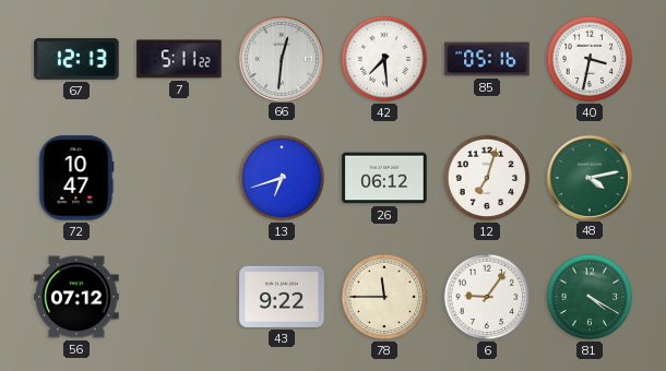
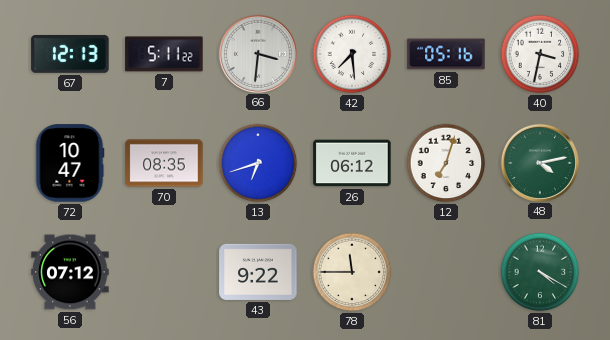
66: 12:31 -> 3:31
70: none -> 08:35
6: 9:06 -> none
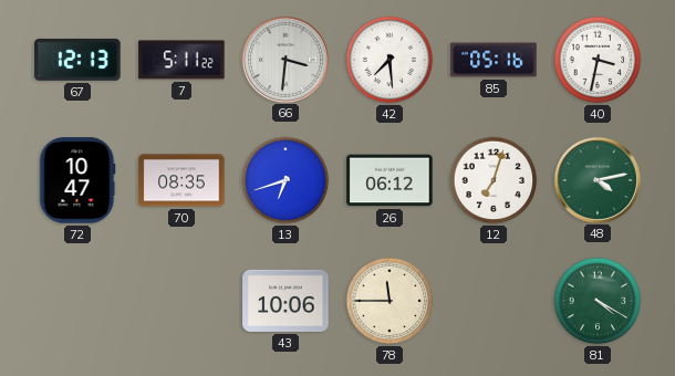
56: 07:12 -> none
43: 9:22 -> 10:06
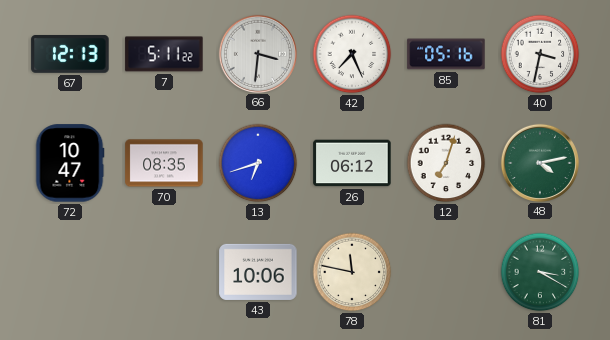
42: 7:29 -> 7:26
78: 11:45 -> 11:47
81: 4:20 -> 3:20
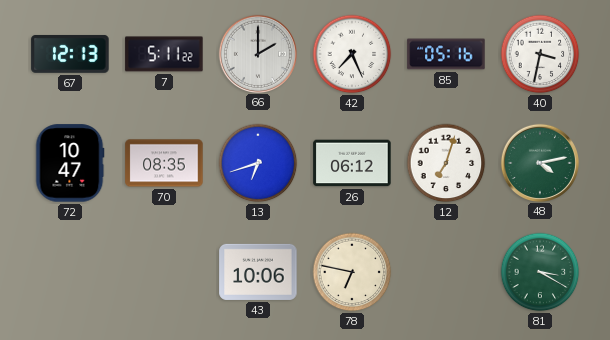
66: 3:31 -> 2:00
78: 11:47 -> 6:47
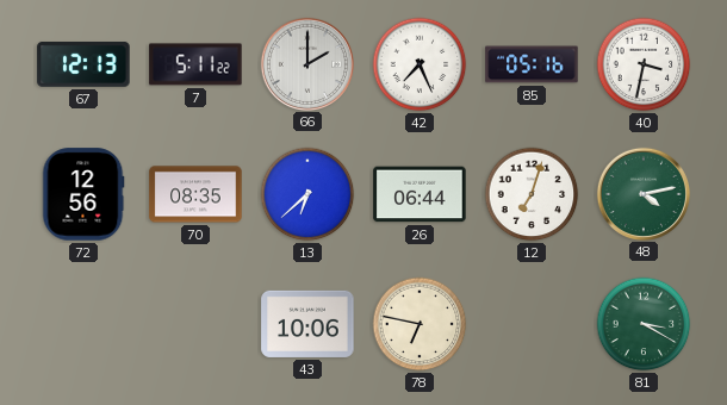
72: 10:47 -> 12:56
13: 6:42 -> 6:38
26: 06:12 -> 06:44
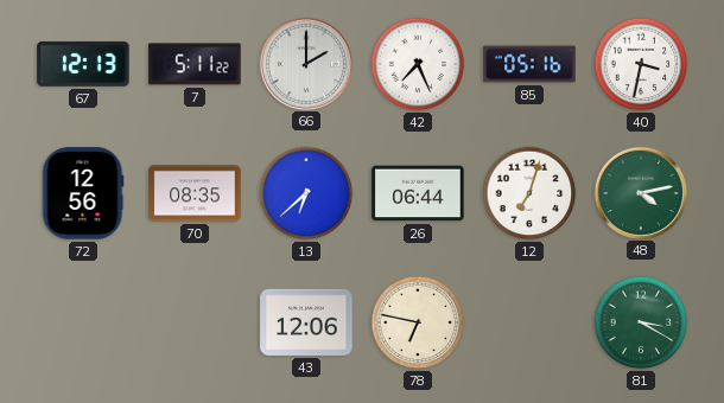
43: 10:06 -> 12:06
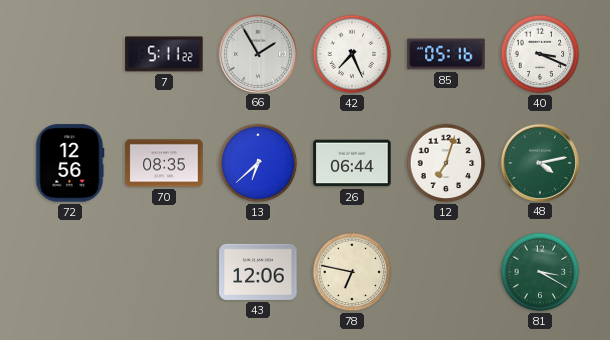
67: 12:13 -> none
66: 2:00 -> 1:55
40: 3:32 -> 3:19
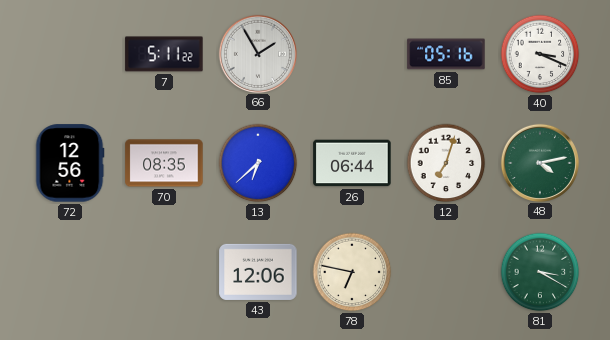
42: 7:26 -> none
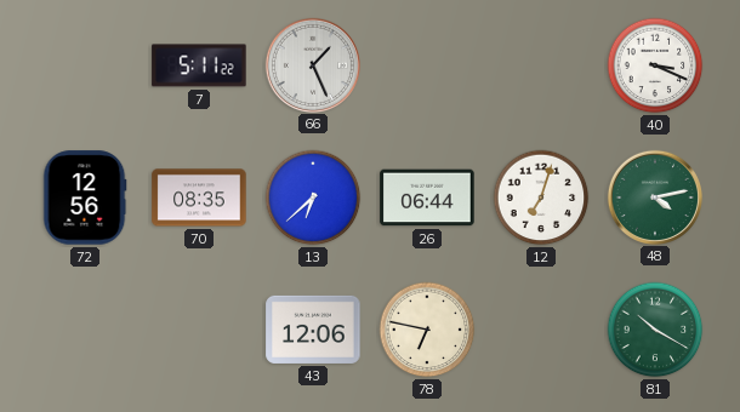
66: 1:55 -> 1:26
85: 05:16 -> none
81: 3:20 -> 10:20
